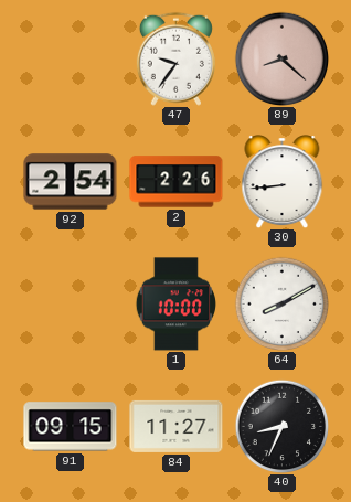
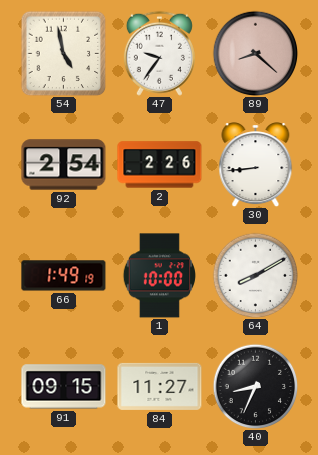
54: none -> 4:58
66: none -> 1:49
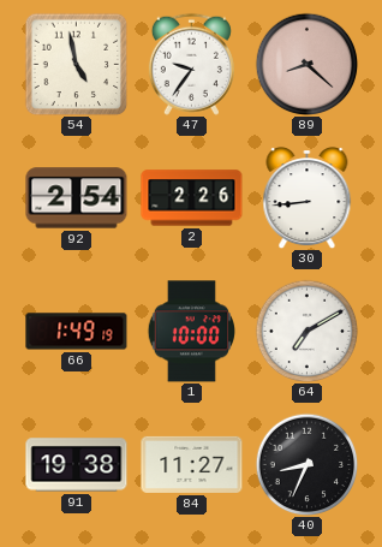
64: 8:10 -> 7:10
91: 09:15 -> 19:38
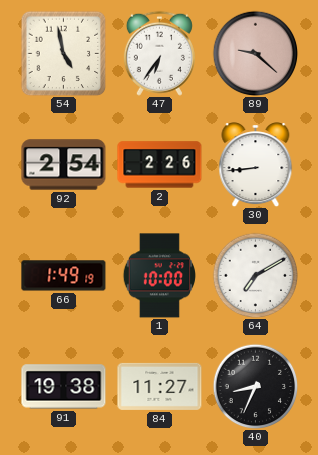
47: 9:36 -> 6:36
89: 8:22 -> 9:22
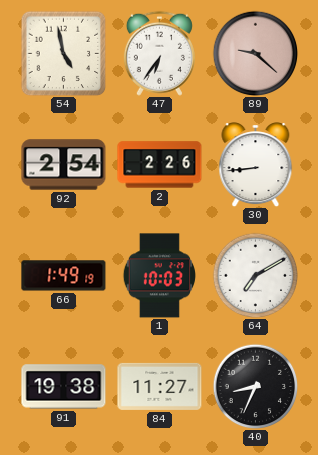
1: 10:00 -> 10:03
